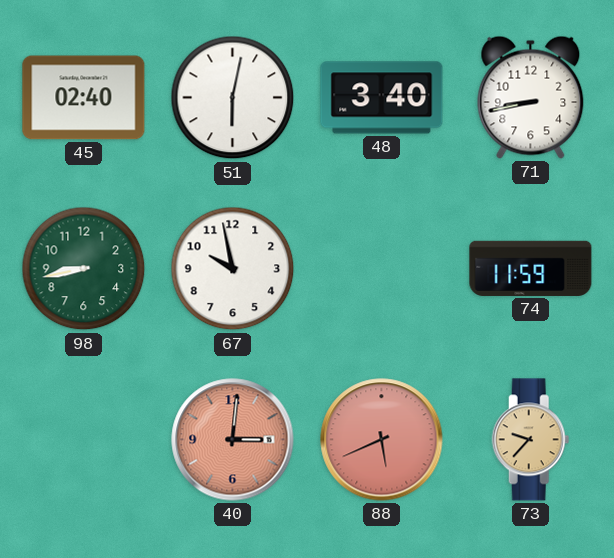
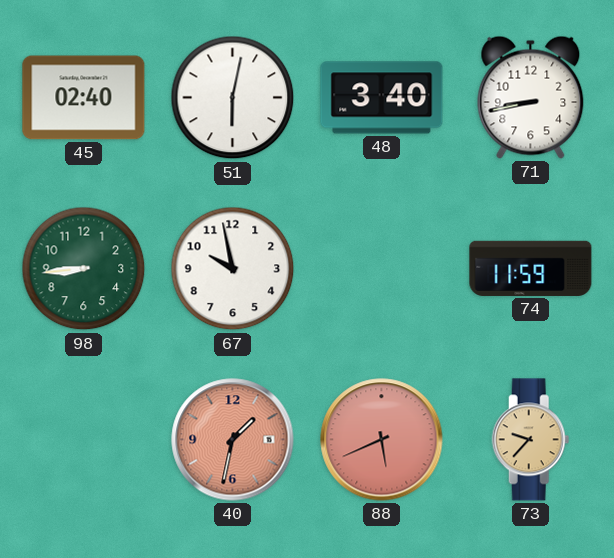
98: 8:43 -> 8:44
40: 3:01 -> 1:32
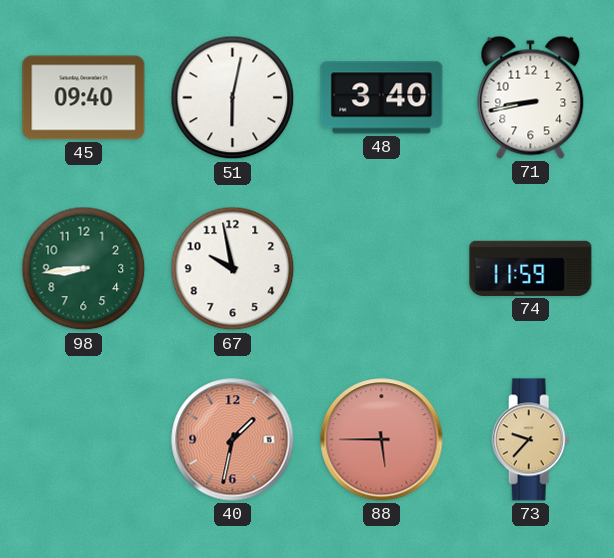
45: 02:40 -> 09:40
88: 5:41 -> 5:45
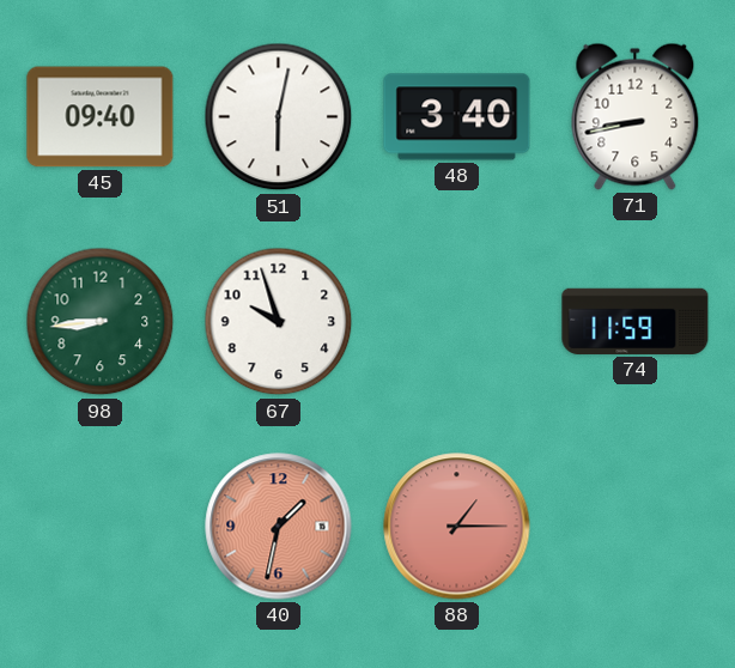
67: 9:58 -> 9:57
88: 5:45 -> 1:15
73: 9:37 -> none
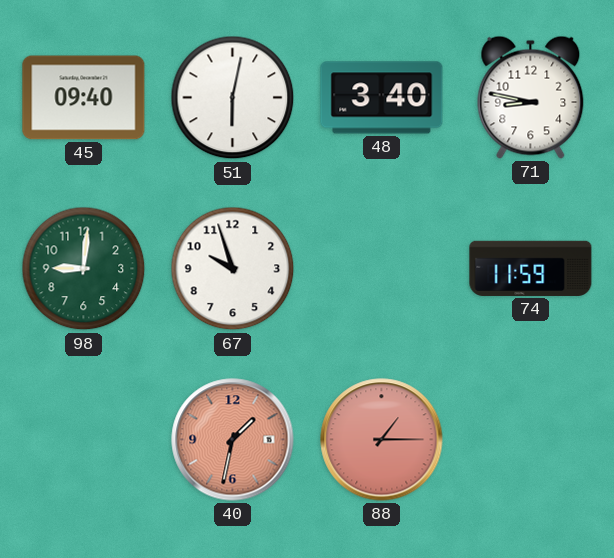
71: 8:43 -> 8:47
98: 8:44 -> 9:01
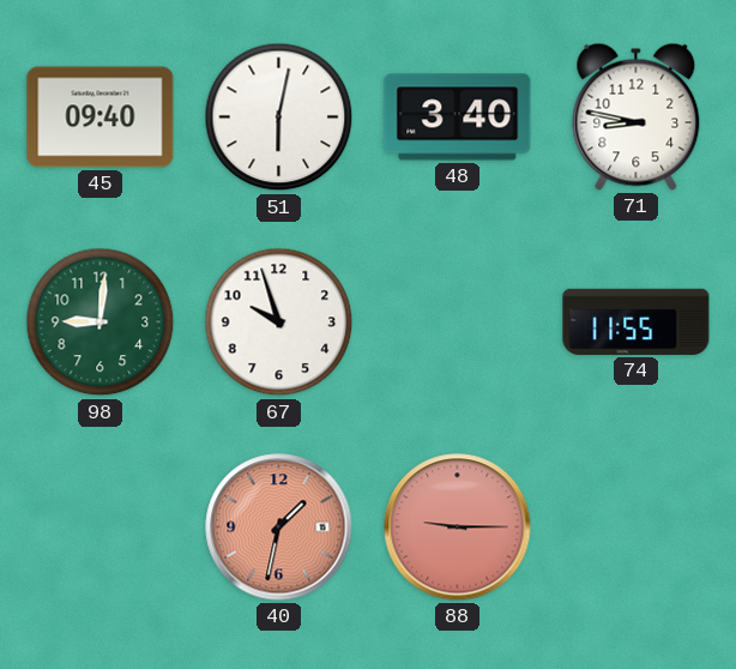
74: 11:59 -> 11:55
88: 1:15 -> 9:15
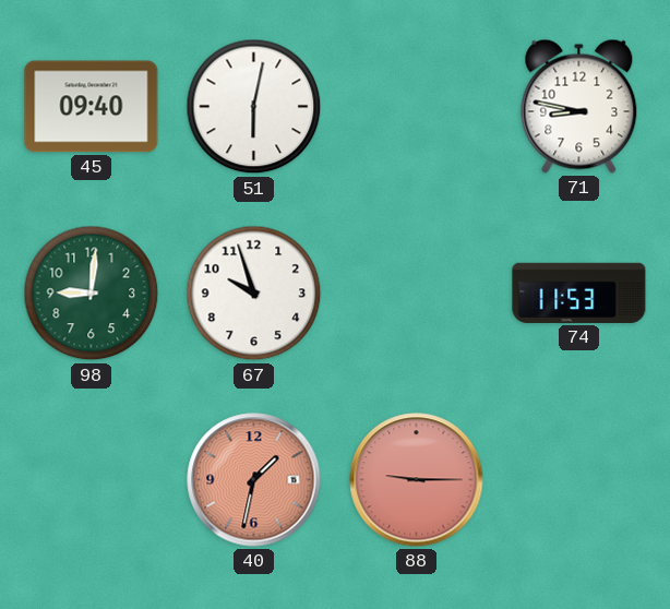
48: 3:40 -> none
74: 11:55 -> 11:53
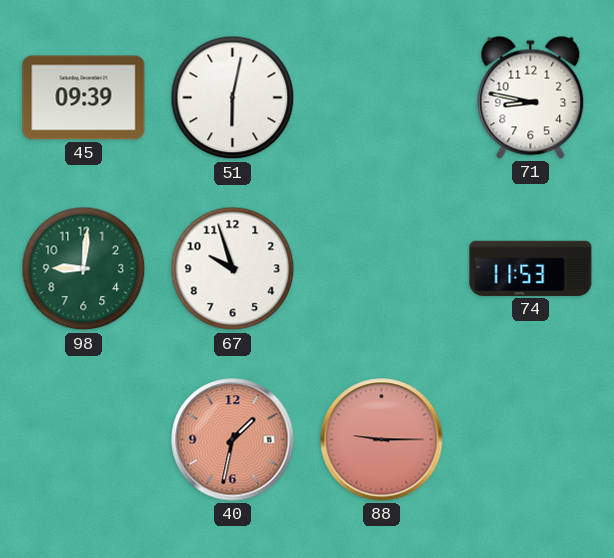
45: 09:40 -> 09:39
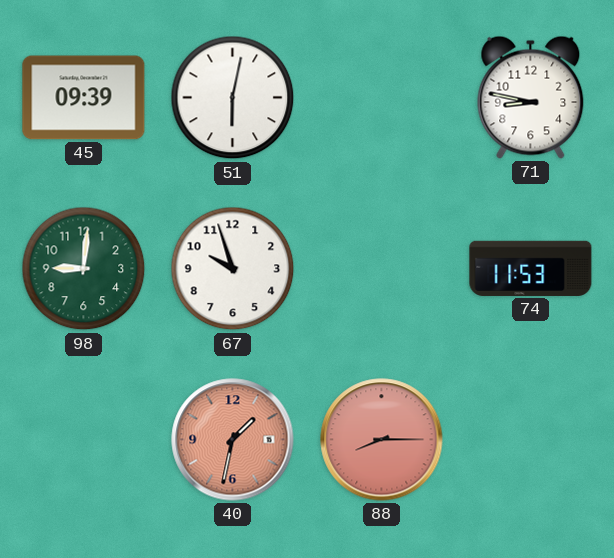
88: 9:15 -> 8:15
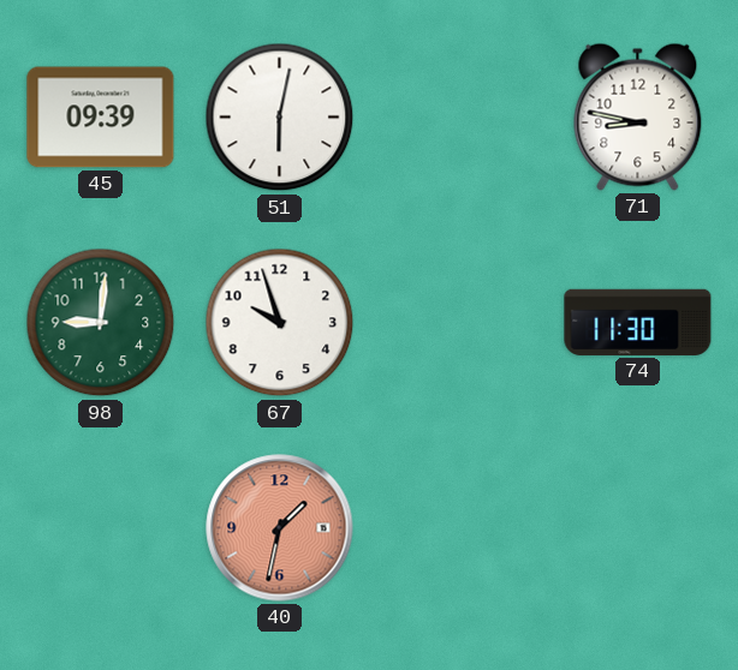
74: 11:53 -> 11:30
88: 8:15 -> none
